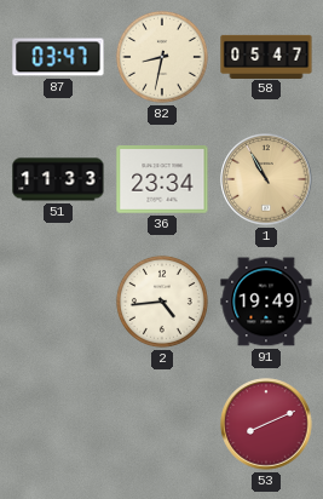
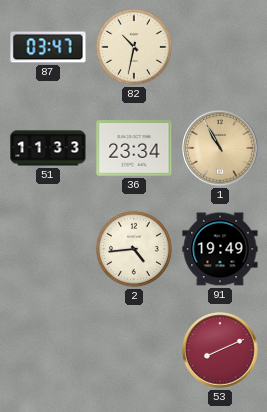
82: 8:32 -> 10:32
58: 05:47 -> none
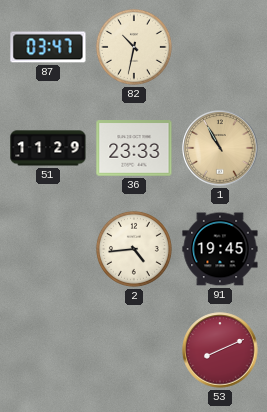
51: 11:33 -> 11:29
36: 23:34 -> 23:33
91: 19:49 -> 19:45
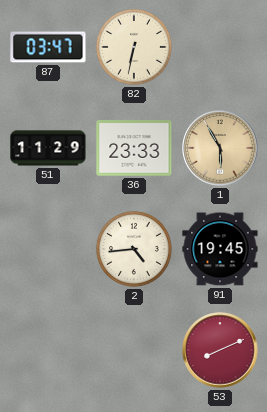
82: 10:32 -> 6:32
1: 10:55 -> 5:55
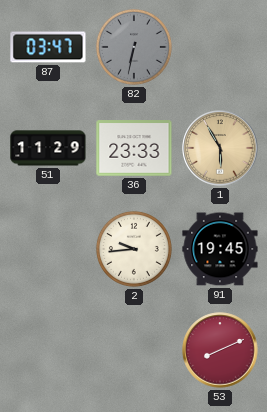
82 dial: cream -> grey
2: 4:44 -> 9:44
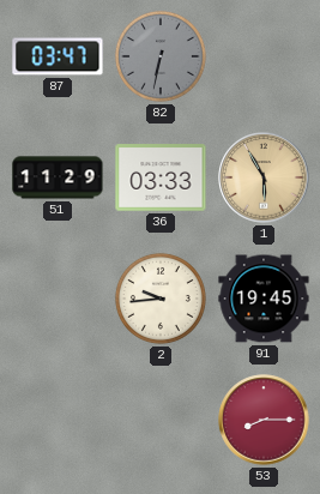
36: 23:33 -> 03:33
53: 8:11 -> 8:15
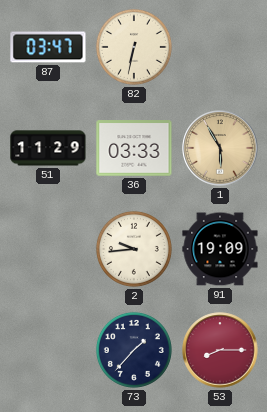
82 dial: grey -> cream
91: 19:45 -> 19:09
73: none -> 1:37
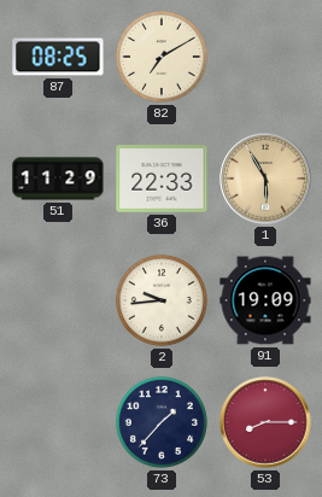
87: 03:47 -> 08:25
82: 6:32 -> 7:10
36: 03:33 -> 22:33
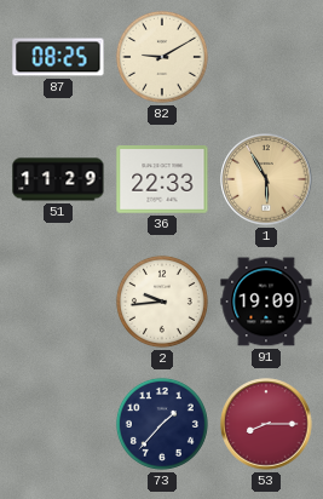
82: 7:10 -> 9:10
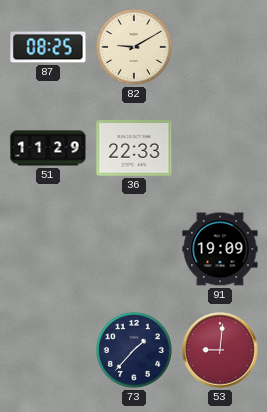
1: 5:55 -> none
2: 9:44 -> none
53: 8:15 -> 9:01
